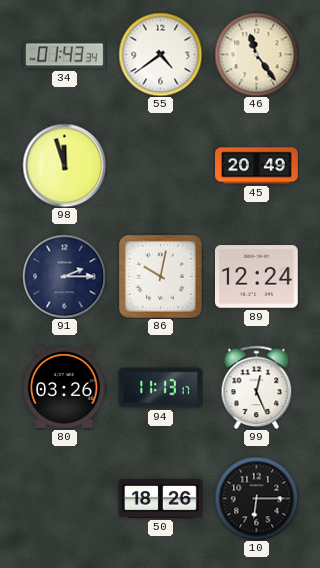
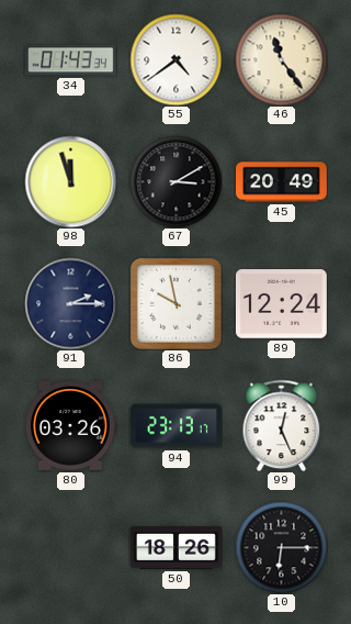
67: none -> 3:10
86: 10:02 -> 9:58
94: 11:13 -> 23:13
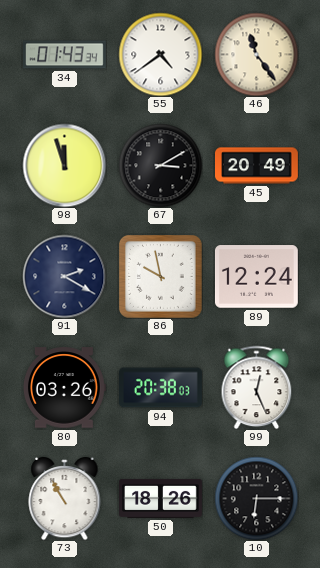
91: 2:15 -> 2:20
94: 23:13 -> 20:38
73: none -> 10:55
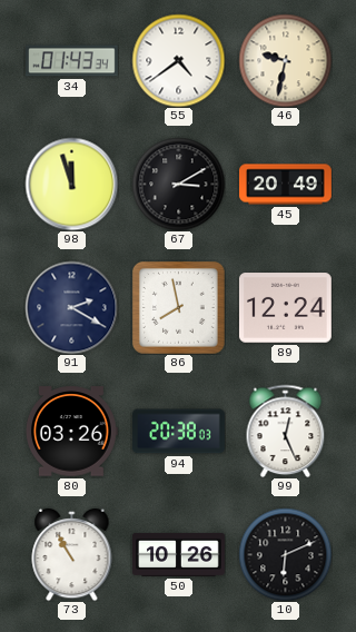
46: 11:24 -> 9:32
86: 9:58 -> 7:58
50: 18:26 -> 10:26
10: 6:15 -> 6:11
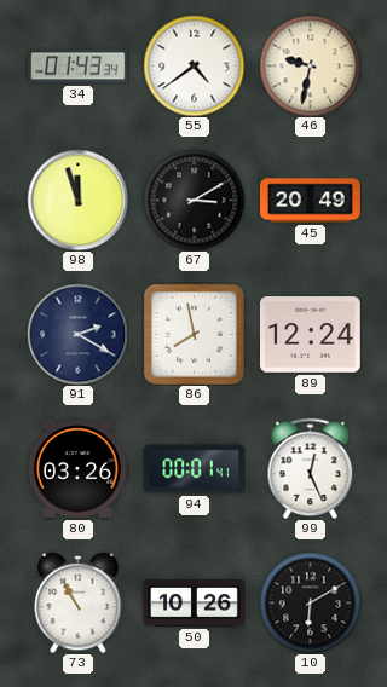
94: 20:38 -> 00:01
10: 6:11 -> 6:10
